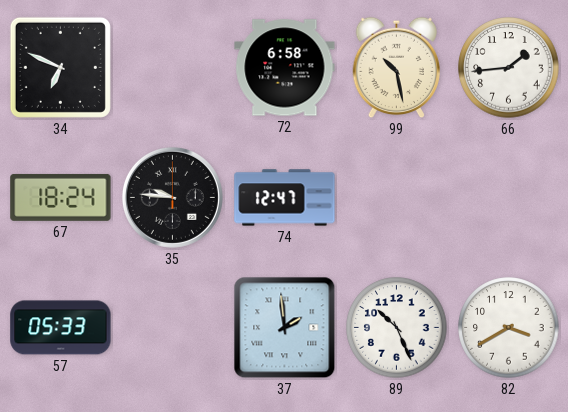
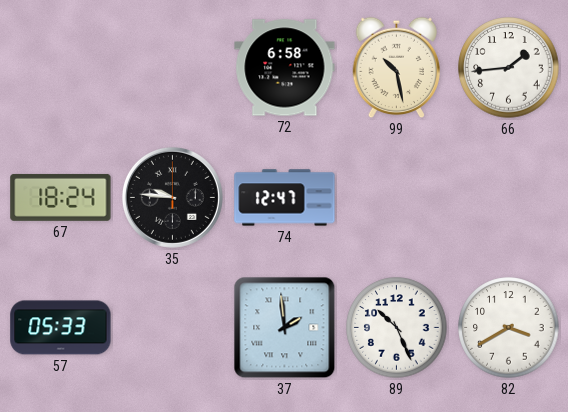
34: 6:49 -> none
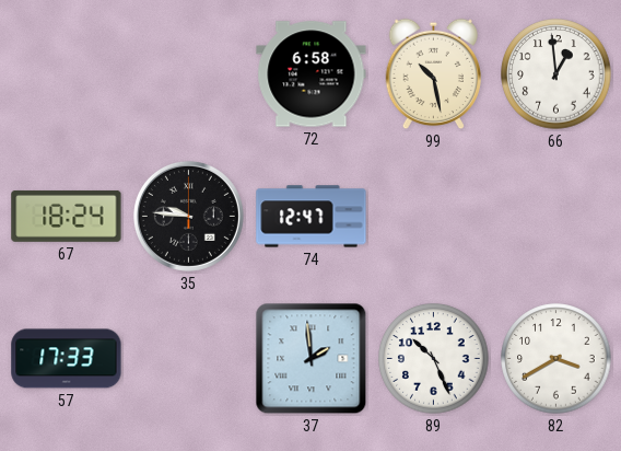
66: 1:44 -> 12:59
57: 05:33 -> 17:33
